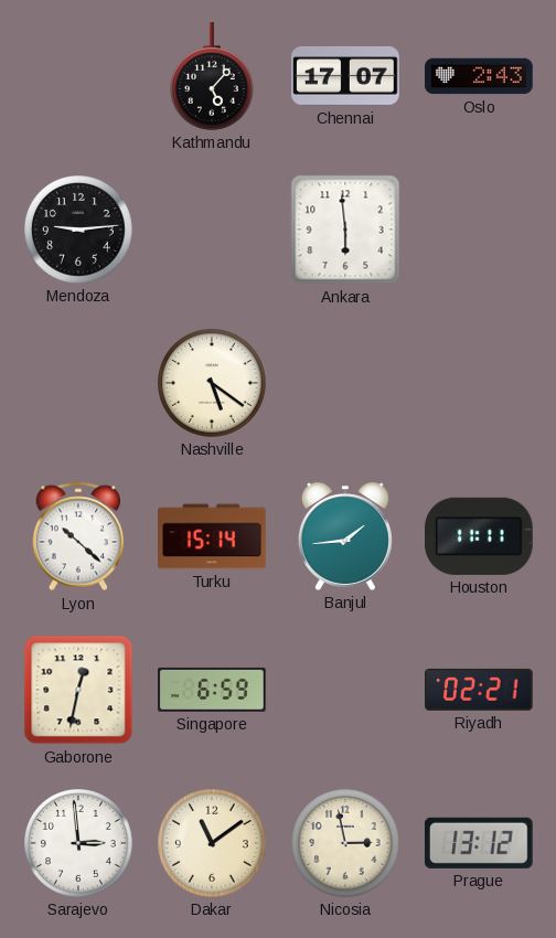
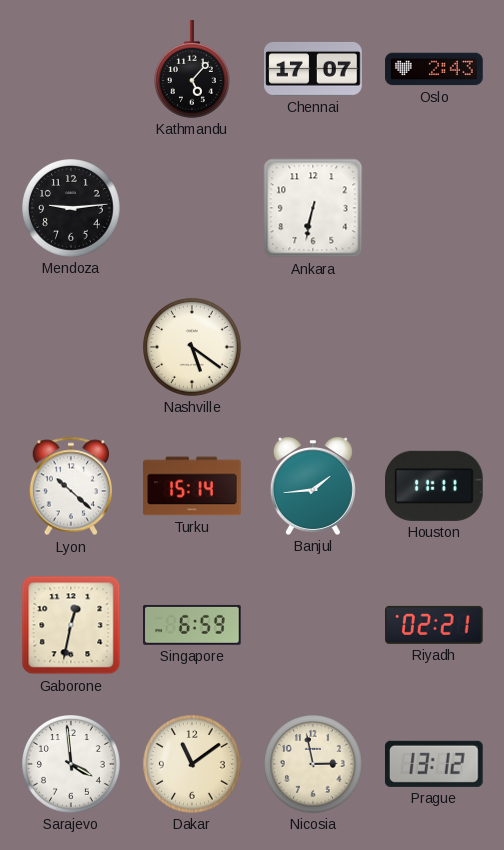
Ankara: 5:59 -> 6:32
Sarajevo: 2:59 -> 3:59
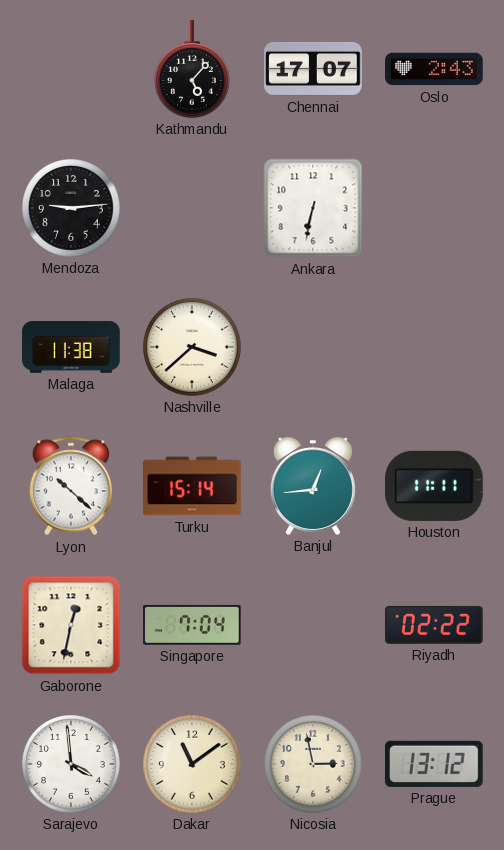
Malaga: none -> 11:38
Nashville: 5:21 -> 3:38
Banjul: 1:44 -> 12:44
Singapore: 6:59 -> 7:04
Riyadh: 02:21 -> 02:22
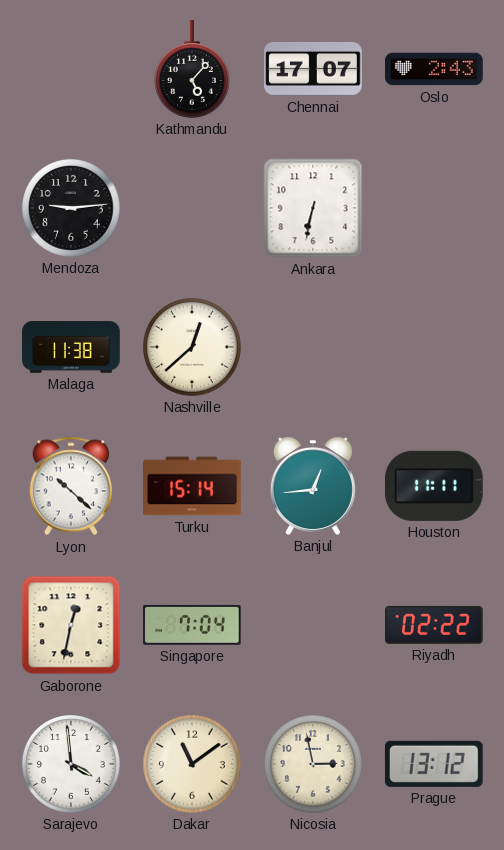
Nashville: 3:38 -> 12:38
